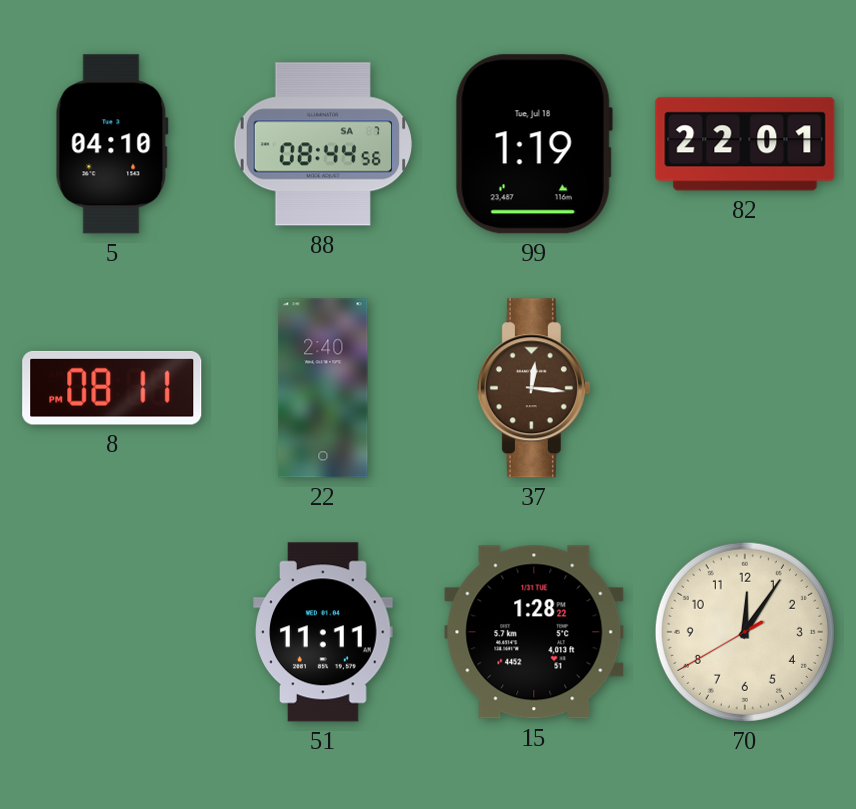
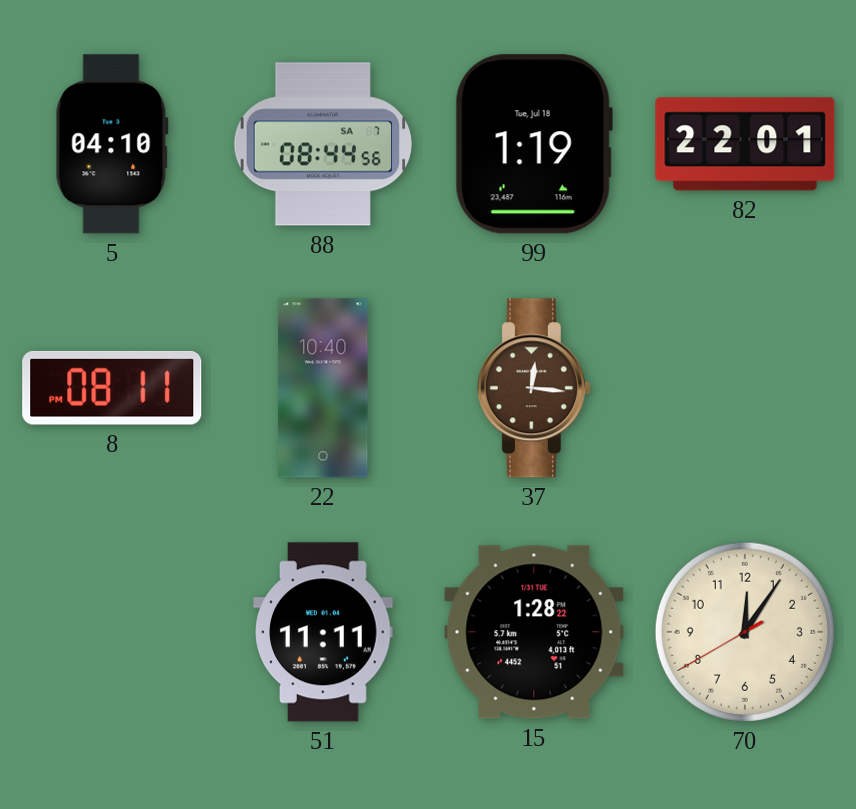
22: 2:40 -> 10:40
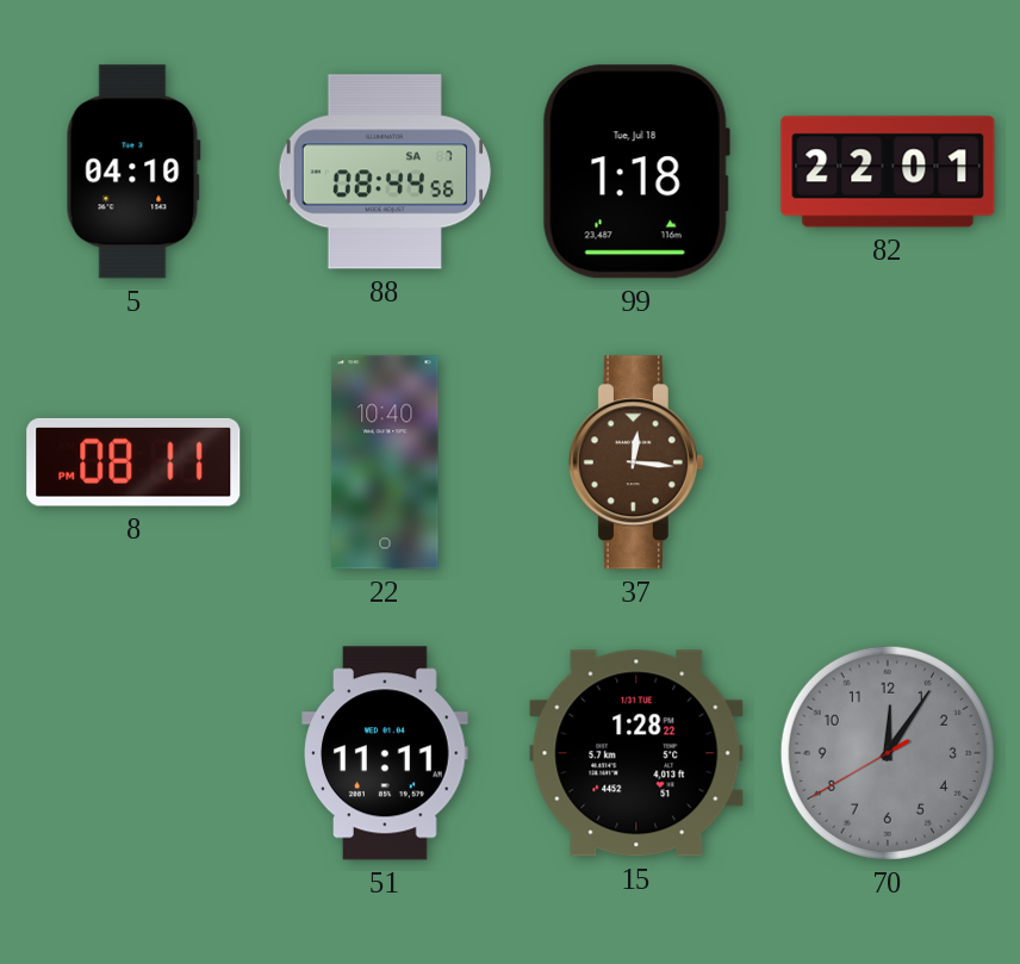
99: 1:19 -> 1:18
70 dial: cream -> grey
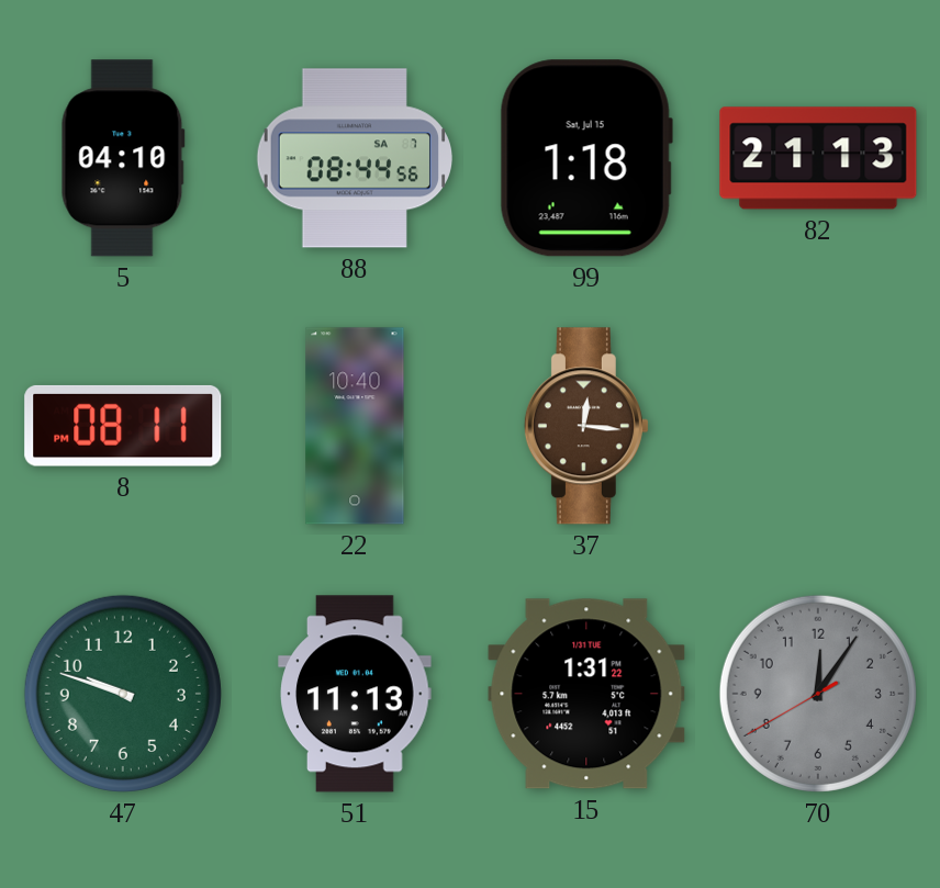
99 date: Tue, Jul 18 -> Sat, Jul 15
82: 22:01 -> 21:13
47: none -> 9:48
51: 11:11 -> 11:13
15: 1:28 -> 1:31
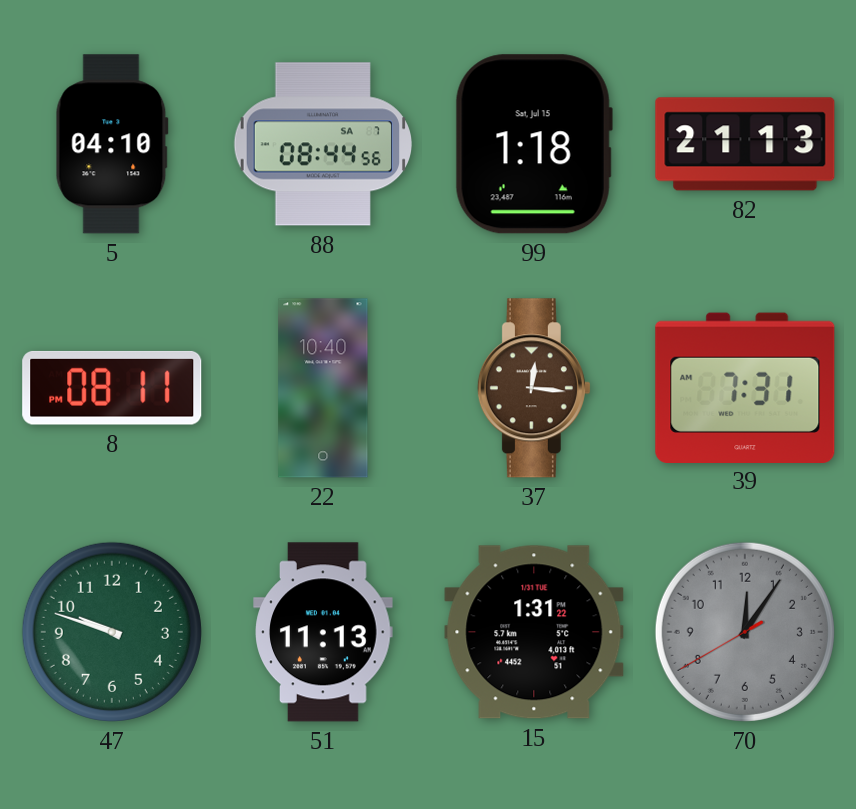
39: none -> 7:31
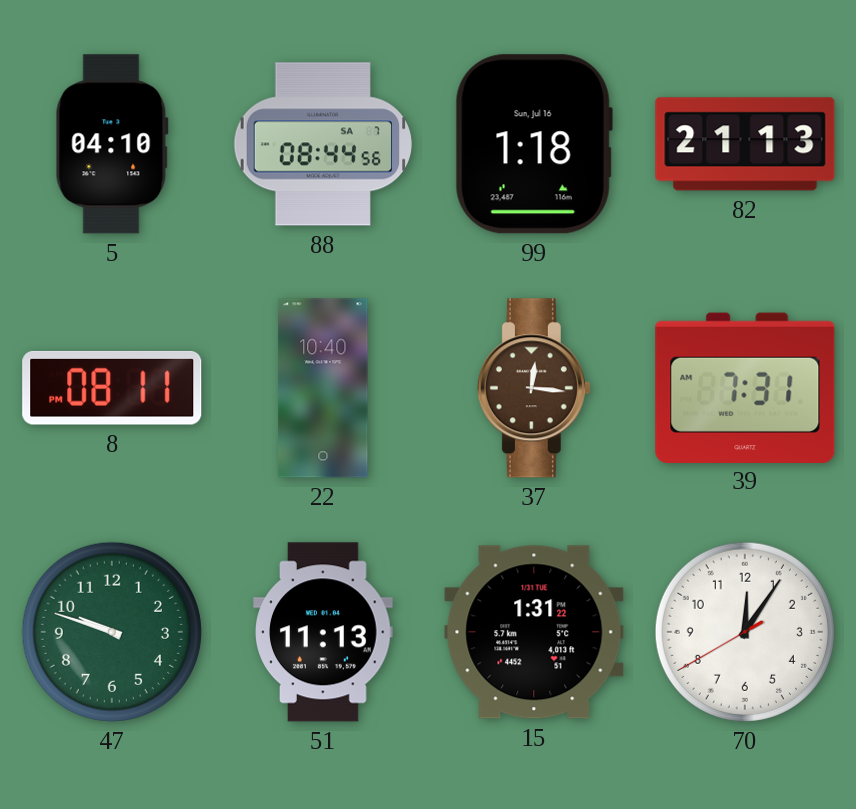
99 date: Sat, Jul 15 -> Sun, Jul 16
70 dial: grey -> white
